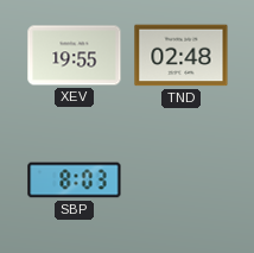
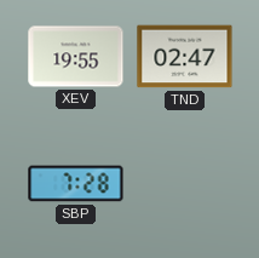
TND: 02:48 -> 02:47
SBP: 8:03 -> 7:28
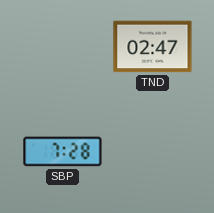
XEV: 19:55 -> none
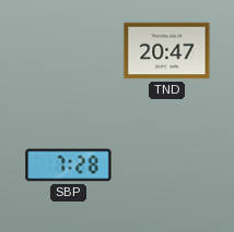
TND: 02:47 -> 20:47
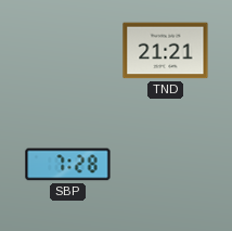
TND: 20:47 -> 21:21
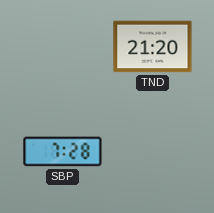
TND: 21:21 -> 21:20
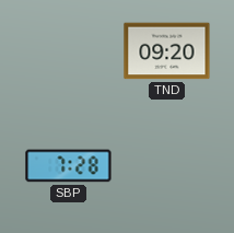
TND: 21:20 -> 09:20
